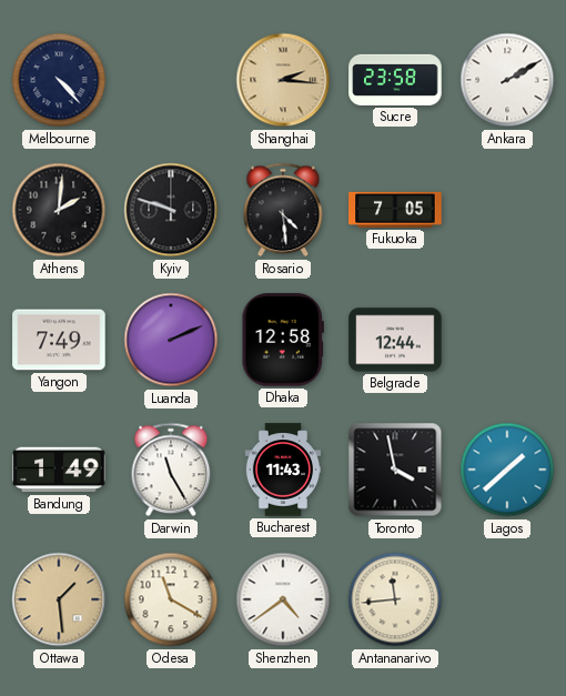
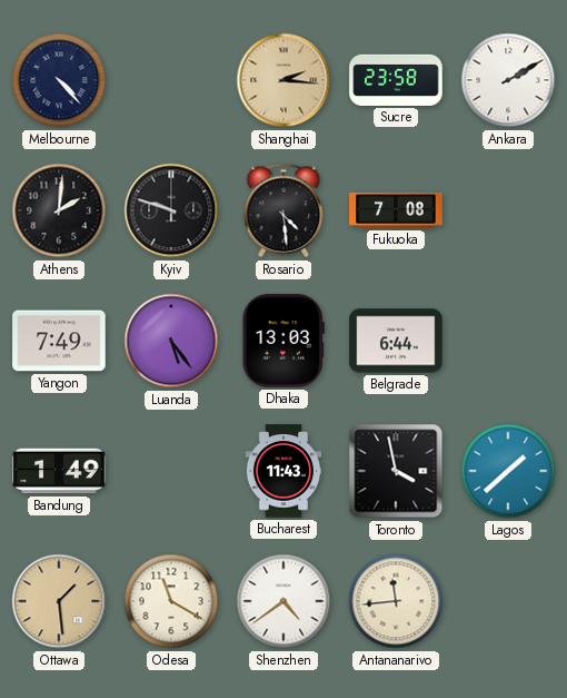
Fukuoka: 7:05 -> 7:08
Luanda: 2:11 -> 5:24
Dhaka: 12:58 -> 13:03
Belgrade: 12:44 -> 6:44
Darwin: 11:25 -> none
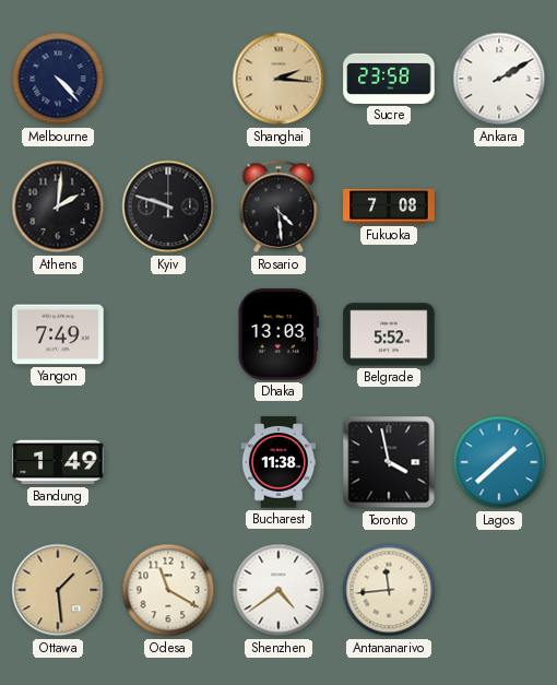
Luanda: 5:24 -> none
Belgrade: 6:44 -> 5:52
Bucharest: 11:43 -> 11:38
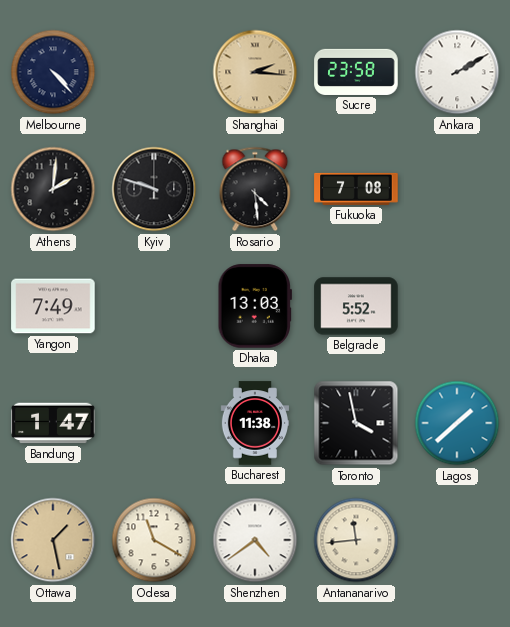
Bandung: 1:49 -> 1:47
Ottawa: 1:29 -> 1:28
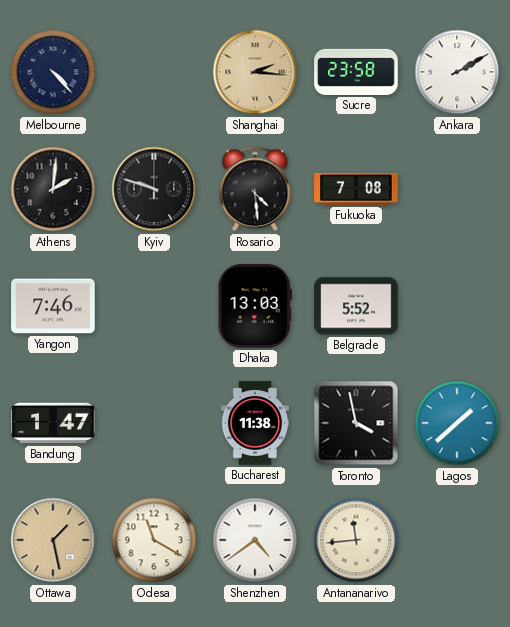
Yangon: 7:49 -> 7:46
